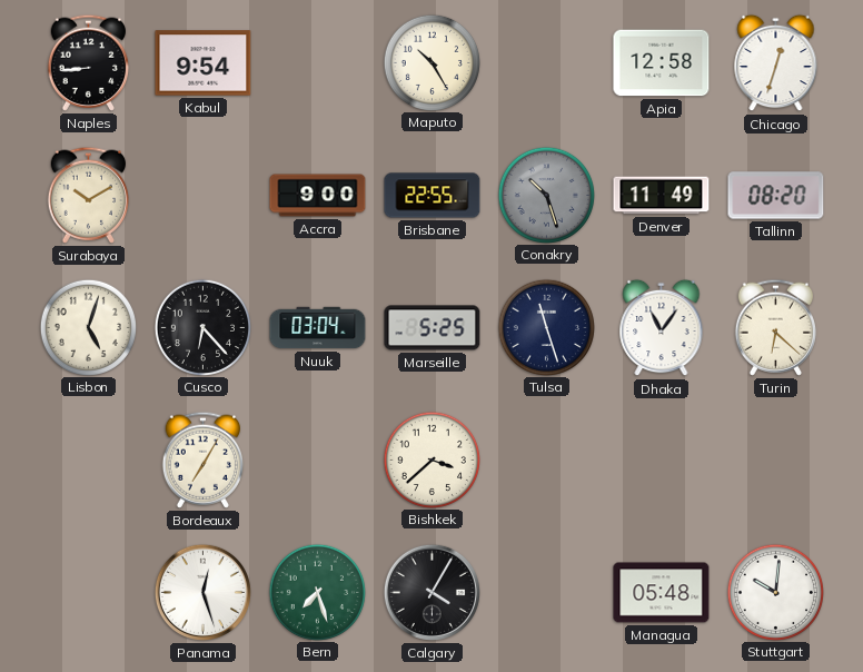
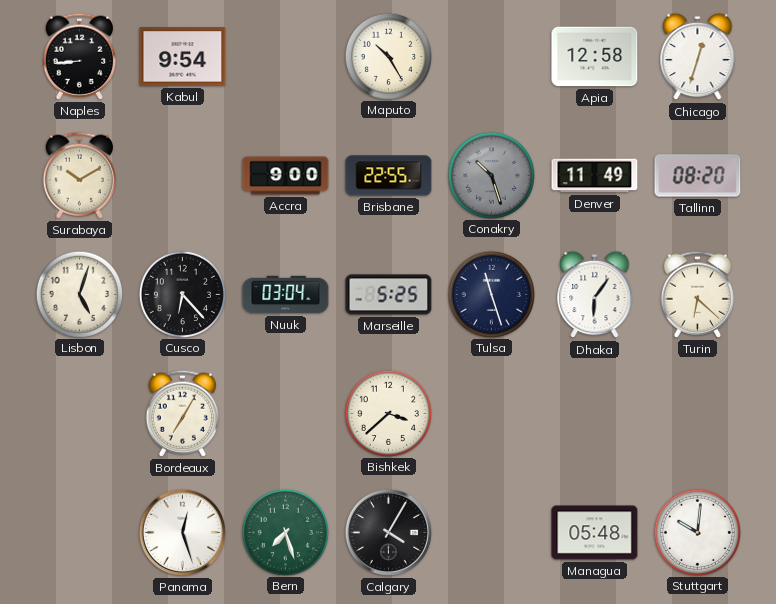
Dhaka: 11:06 -> 6:06
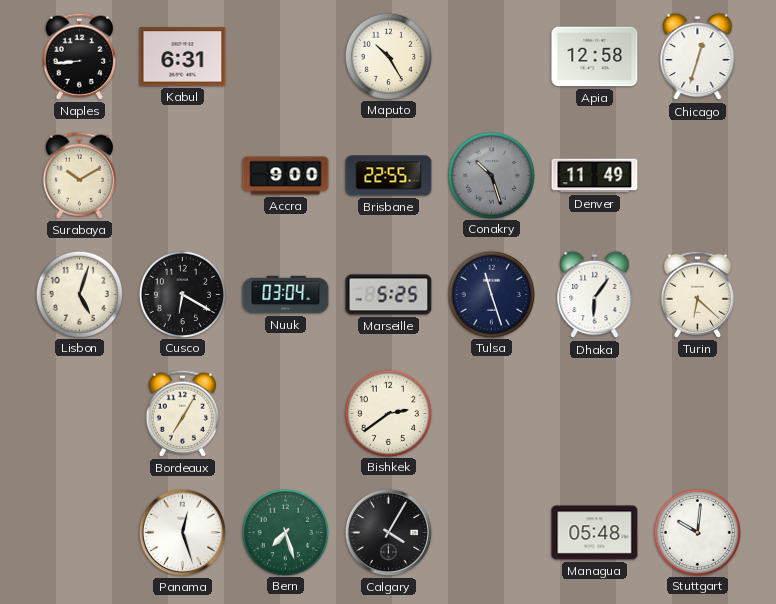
Kabul: 9:54 -> 6:31
Tallinn: 08:20 -> none
Cusco: 6:23 -> 6:20
Bishkek: 3:38 -> 2:39
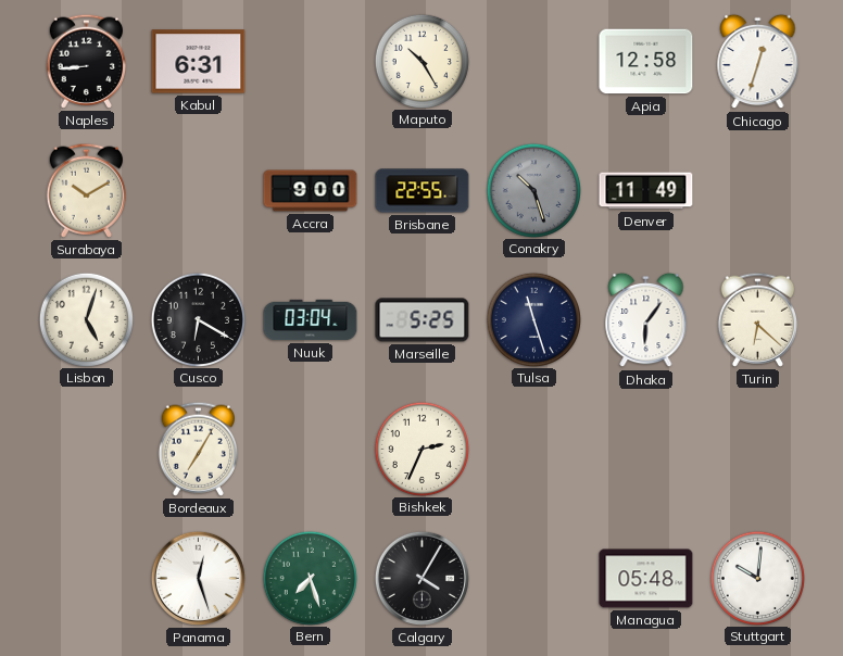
Bishkek: 2:39 -> 2:34
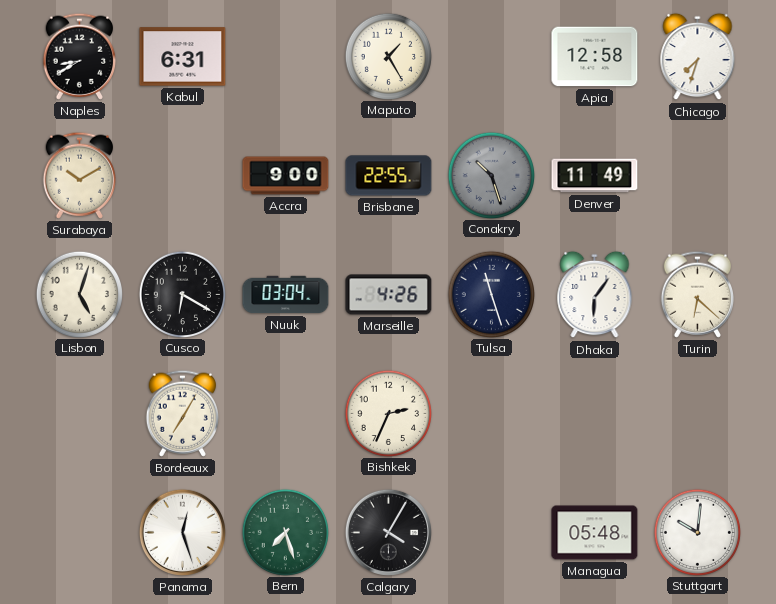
Naples: 8:44 -> 8:40
Maputo: 10:25 -> 1:25
Chicago: 12:33 -> 7:33
Marseille: 5:25 -> 4:26
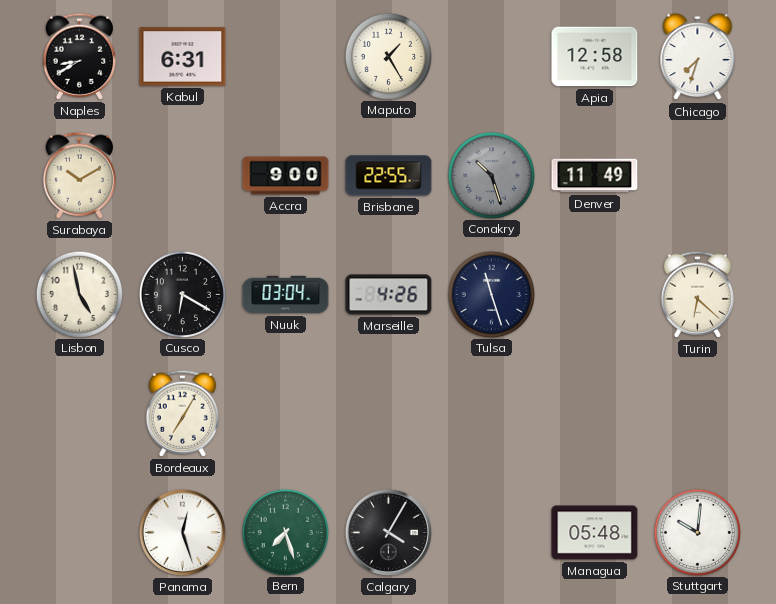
Lisbon: 5:03 -> 4:58
Dhaka: 6:06 -> none
Bishkek: 2:34 -> none
